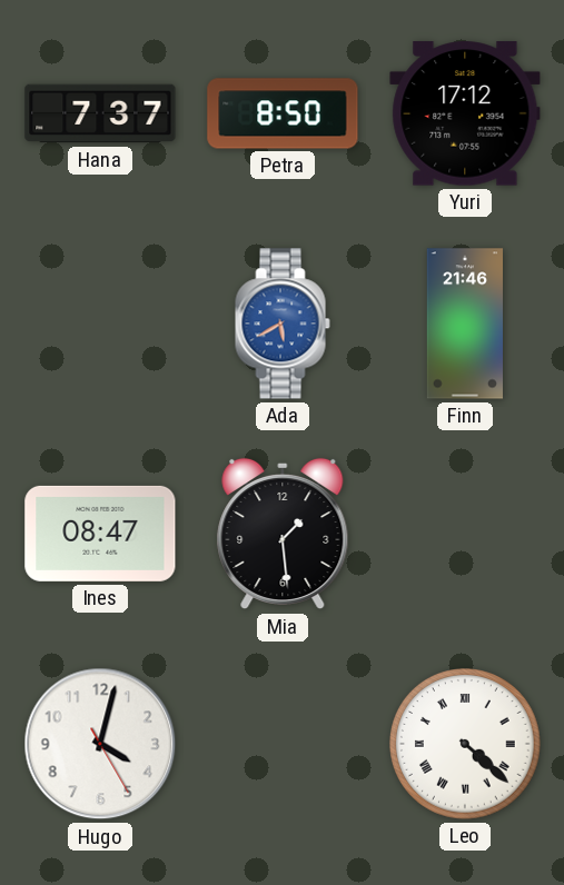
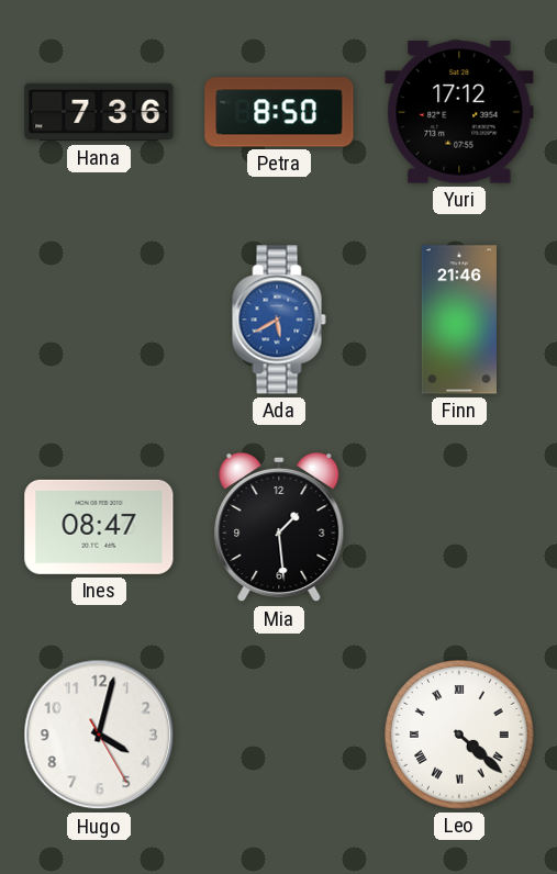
Hana: 7:37 -> 7:36
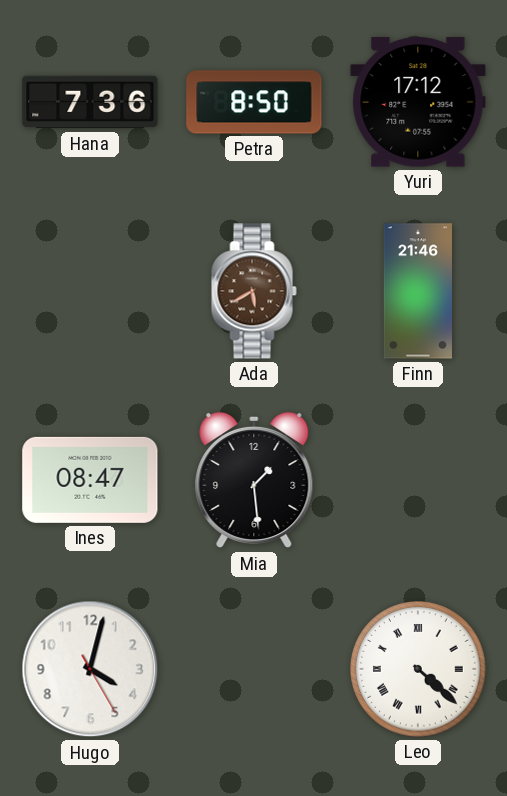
Ada dial: blue -> brown
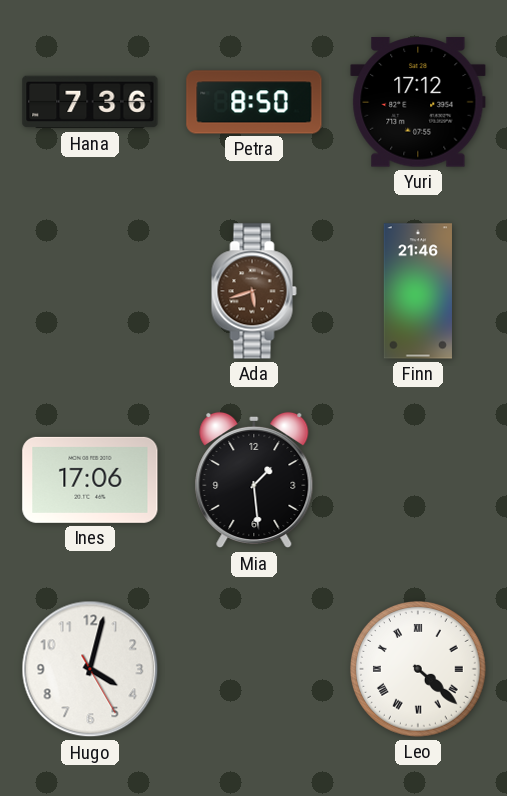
Ada: 5:40 -> 5:42
Ines: 08:47 -> 17:06
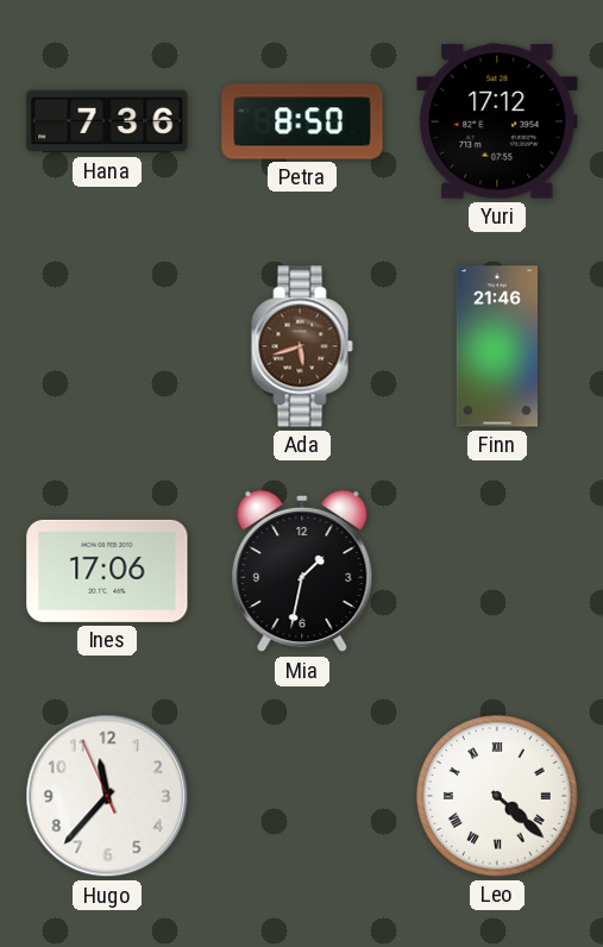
Mia: 1:29 -> 1:32
Hugo: 4:02 -> 11:36
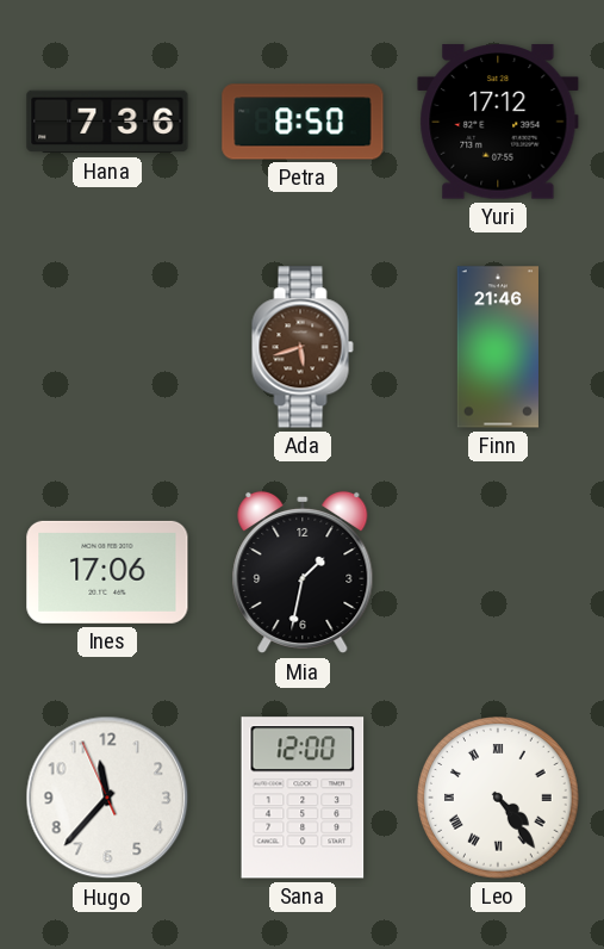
Sana: none -> 12:00
Leo: 4:22 -> 4:24
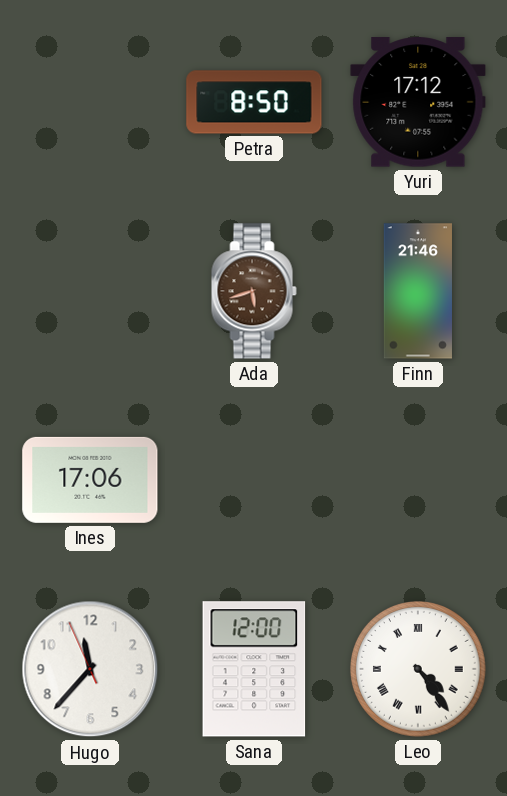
Hana: 7:36 -> none
Mia: 1:32 -> none
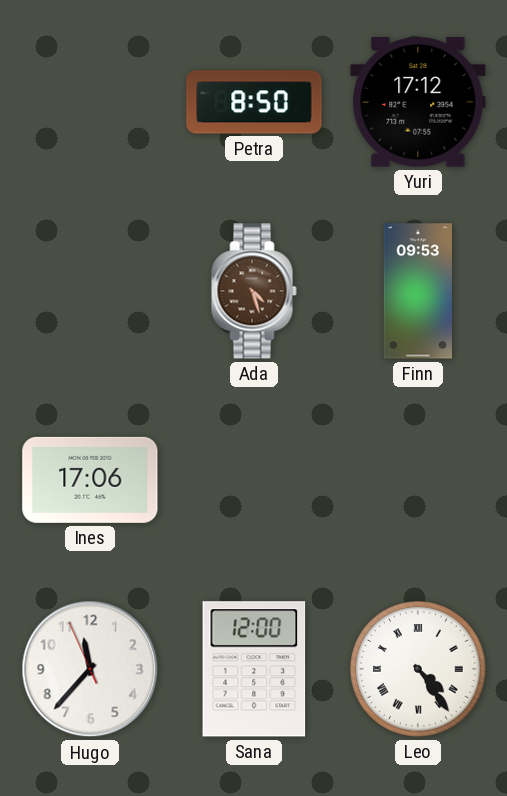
Ada: 5:42 -> 4:27
Finn: 21:46 -> 09:53
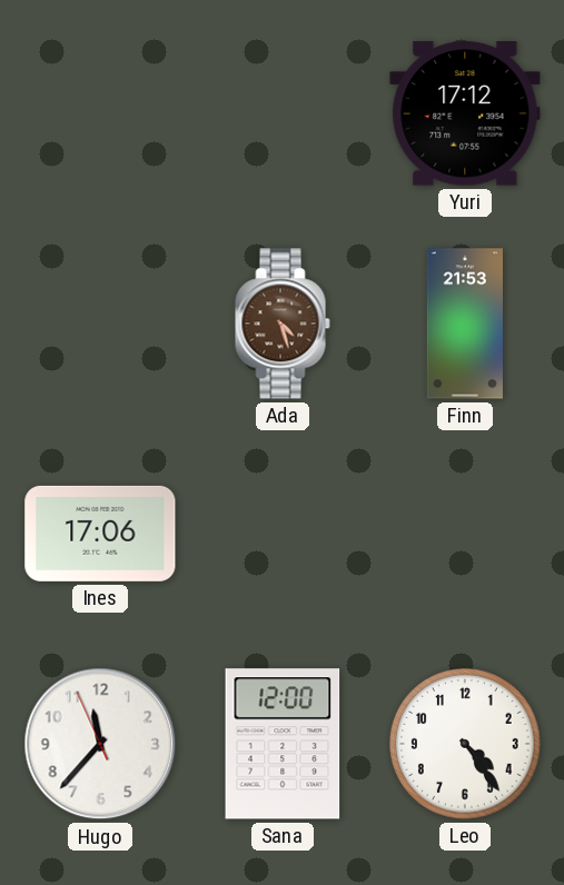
Petra: 8:50 -> none
Finn: 09:53 -> 21:53
Leo numerals: Roman -> Arabic
